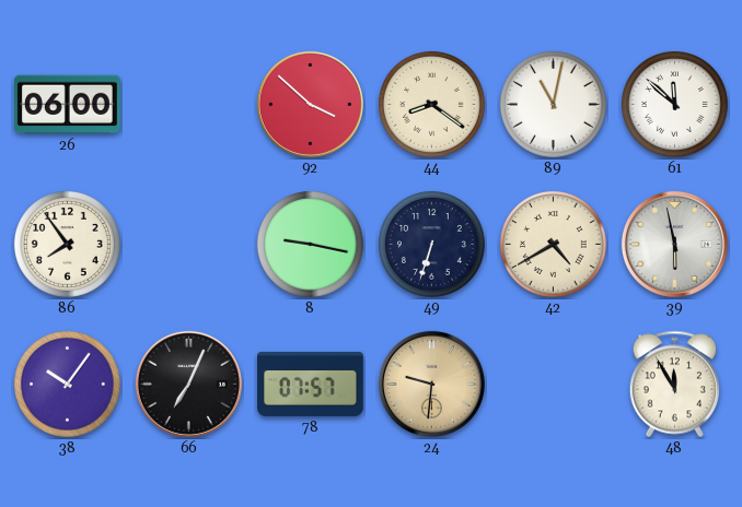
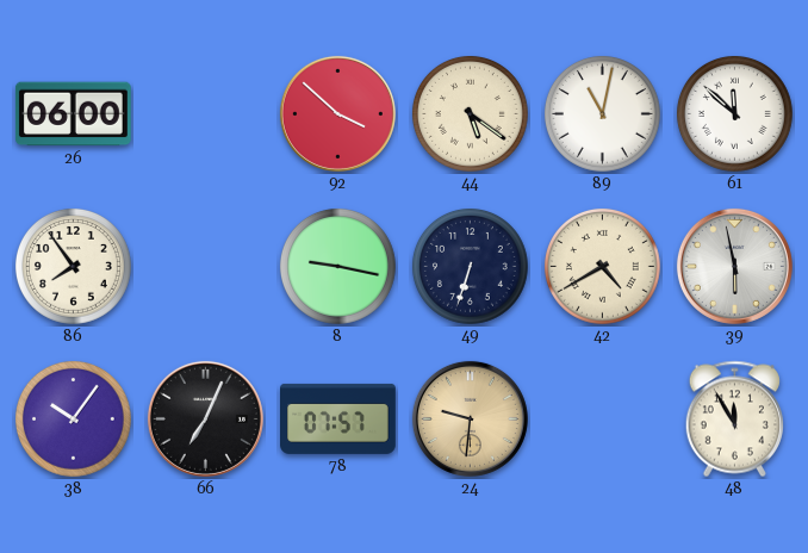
44: 8:21 -> 5:21
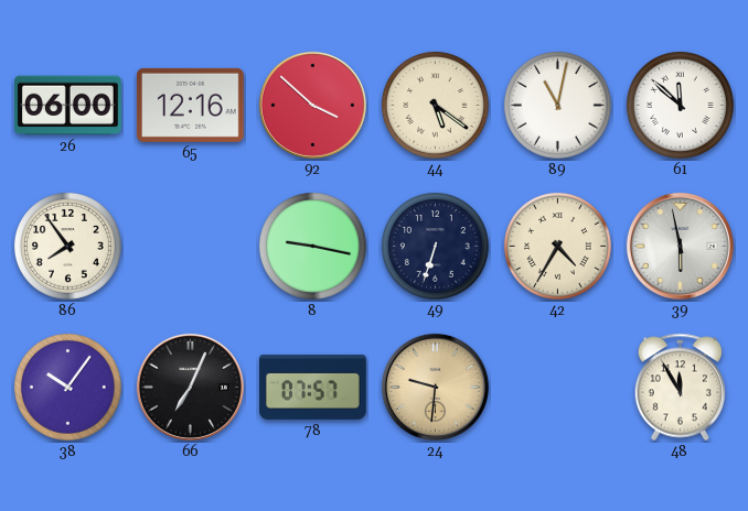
65: none -> 12:16
42: 4:40 -> 4:35
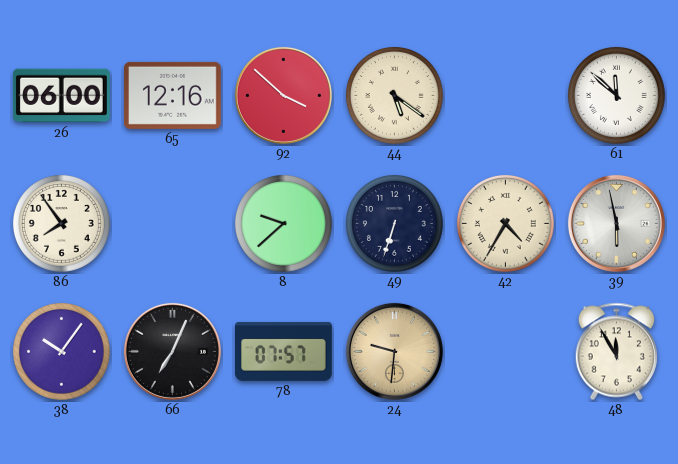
89: 11:02 -> none
8: 9:17 -> 9:38
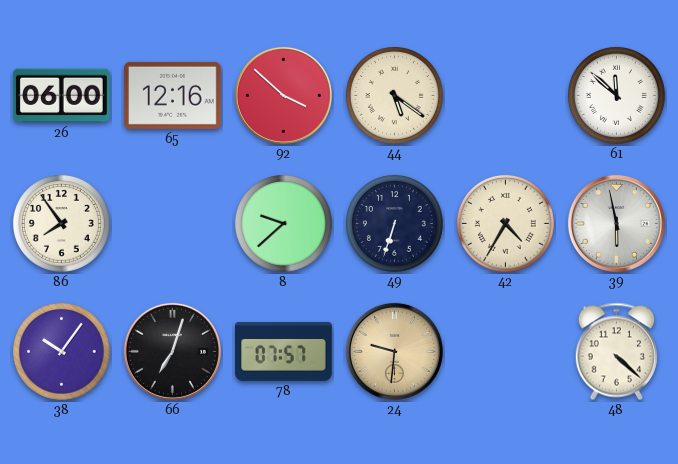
66: 7:04 -> 7:03
48: 11:55 -> 4:22
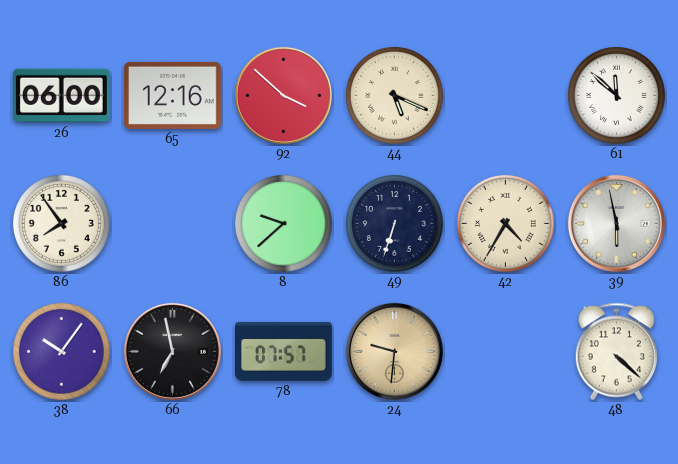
44: 5:21 -> 5:19
66: 7:03 -> 6:58
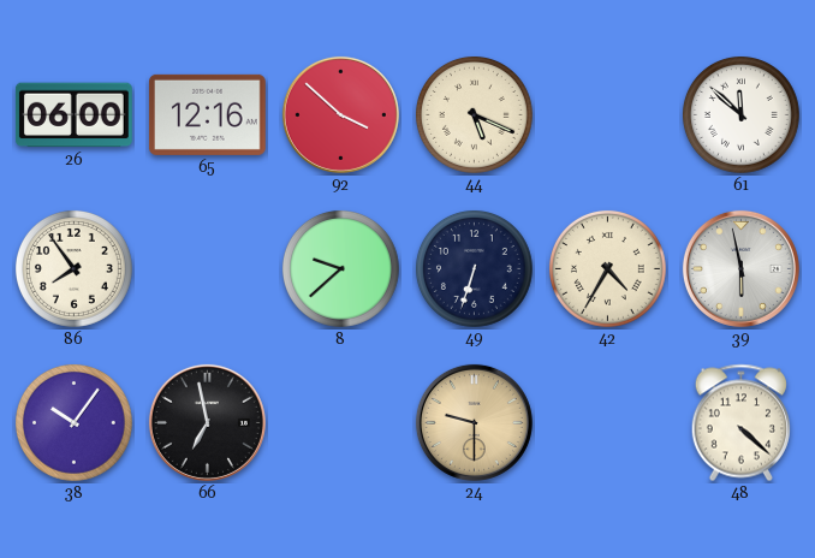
78: 07:57 -> none
24: 9:31 -> 9:30
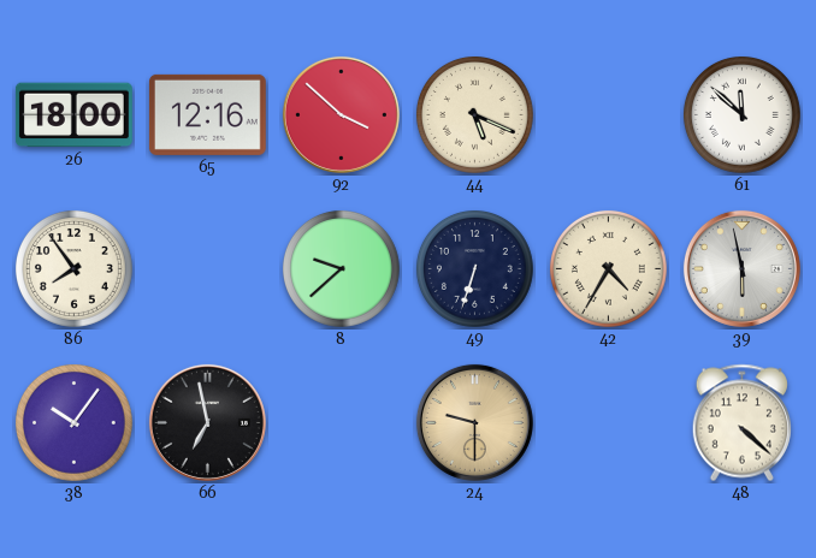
26: 06:00 -> 18:00
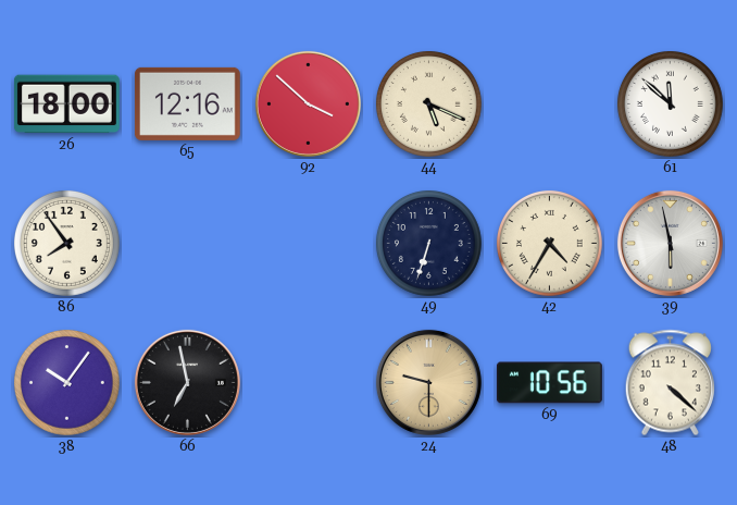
8: 9:38 -> none
69: none -> 10:56
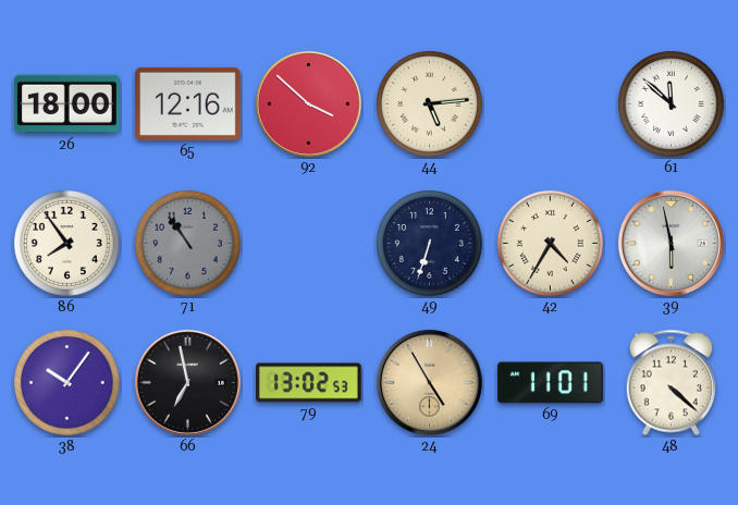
44: 5:19 -> 5:14
71: none -> 10:54
79: none -> 13:02
24: 9:30 -> 4:55
69: 10:56 -> 11:01
